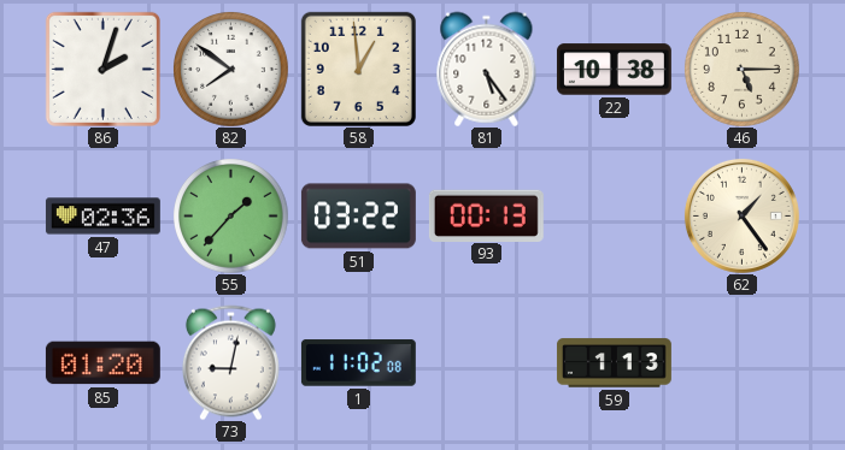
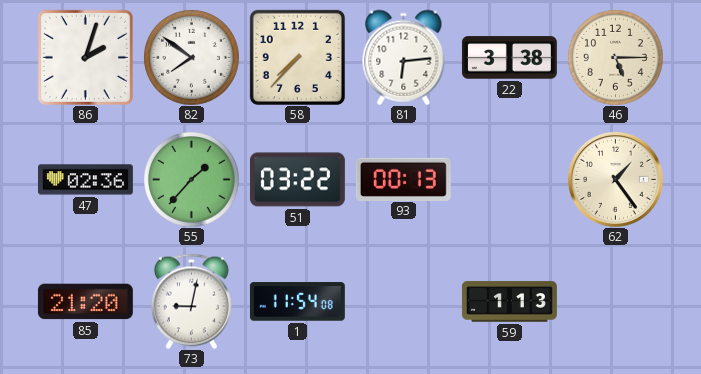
58: 12:59 -> 7:37
81: 5:24 -> 6:14
22: 10:38 -> 3:38
85: 01:20 -> 21:20
1: 11:02 -> 11:54
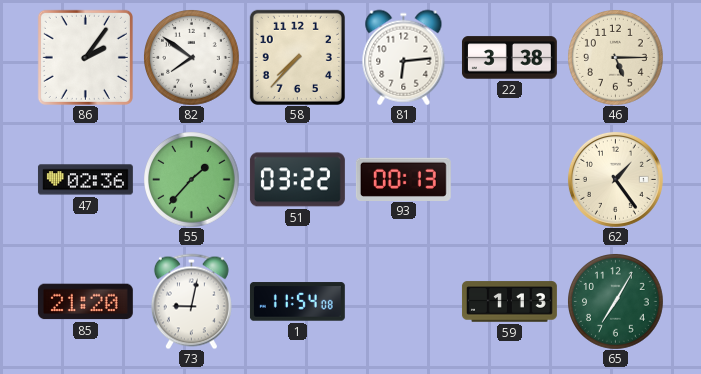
86: 2:03 -> 2:06
65: none -> 7:05
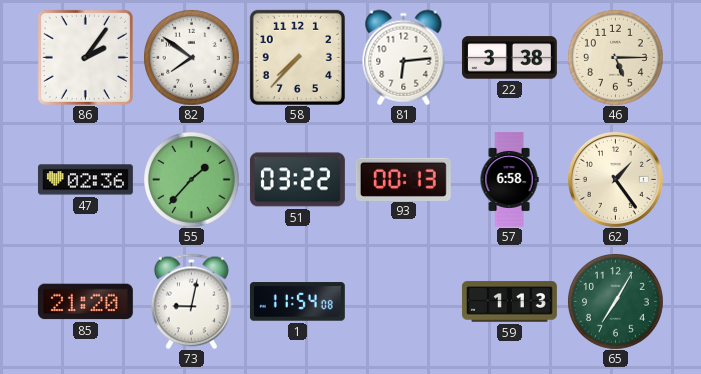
57: none -> 6:58
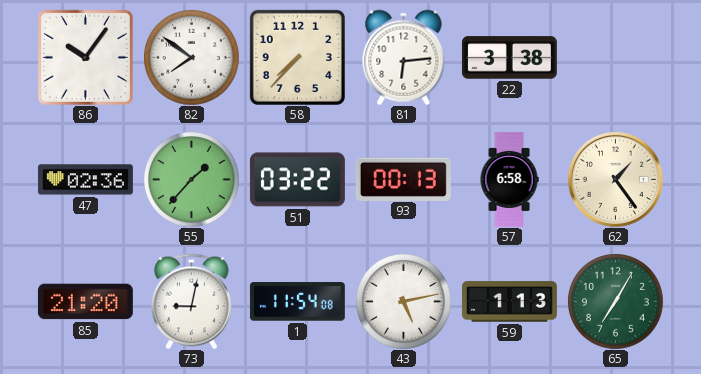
86: 2:06 -> 10:06
46: 5:15 -> none
43: none -> 5:13
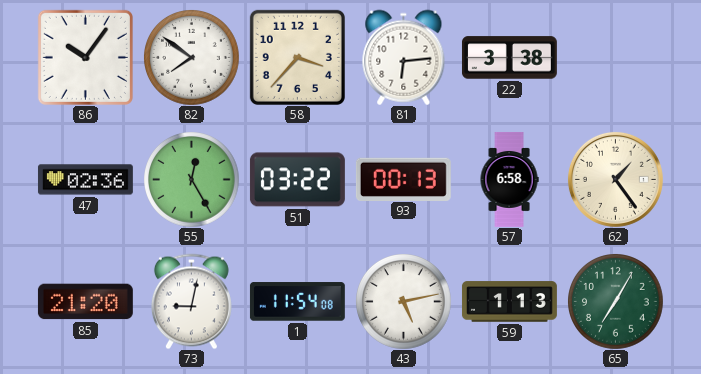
58: 7:37 -> 3:37
55: 1:37 -> 12:25
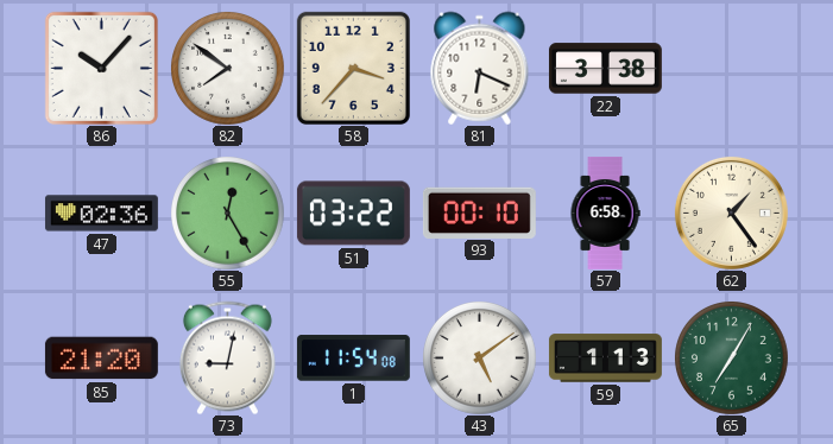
86: 10:06 -> 10:07
81: 6:14 -> 6:19
93: 00:13 -> 00:10
43: 5:13 -> 5:09
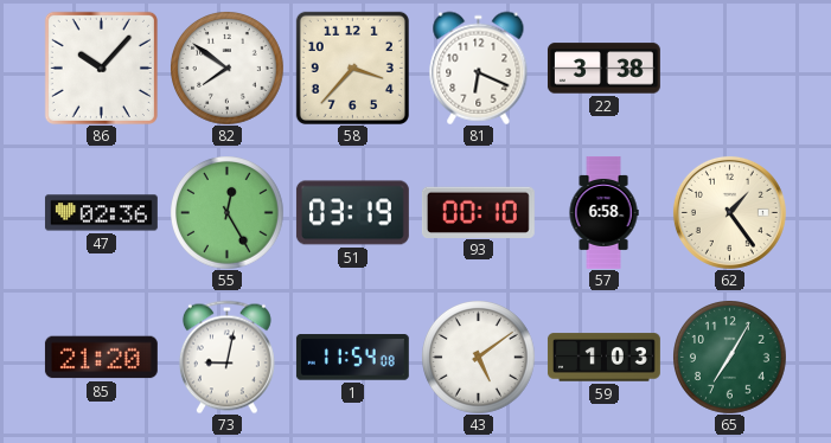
51: 03:22 -> 03:19
59: 1:13 -> 1:03
